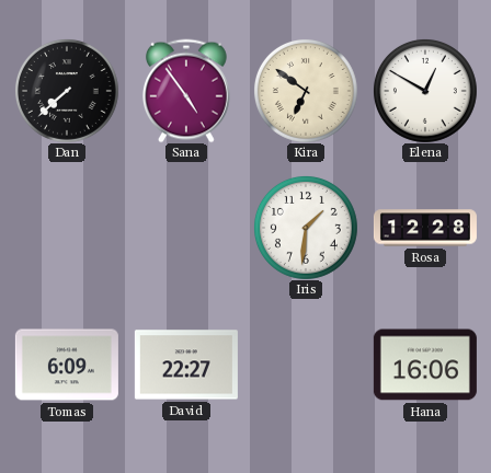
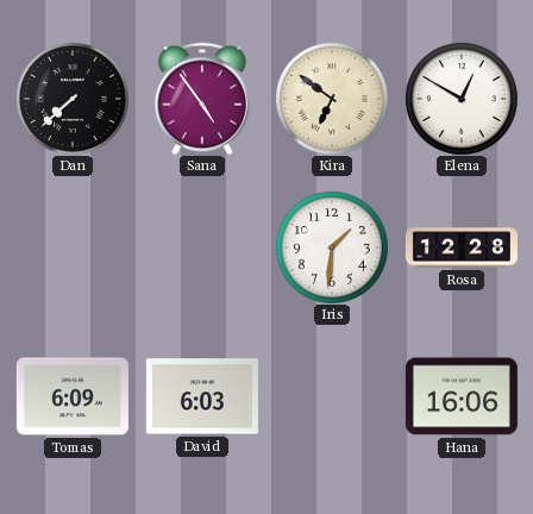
David: 22:27 -> 6:03
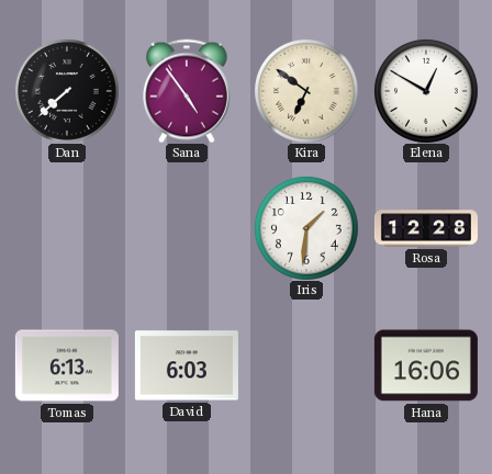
Tomas: 6:09 -> 6:13
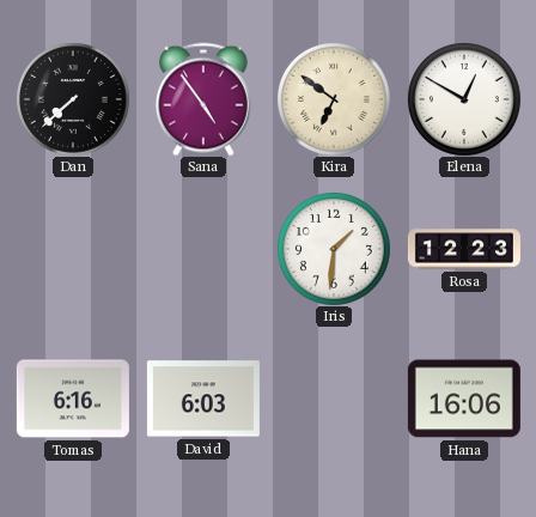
Rosa: 12:28 -> 12:23
Tomas: 6:13 -> 6:16
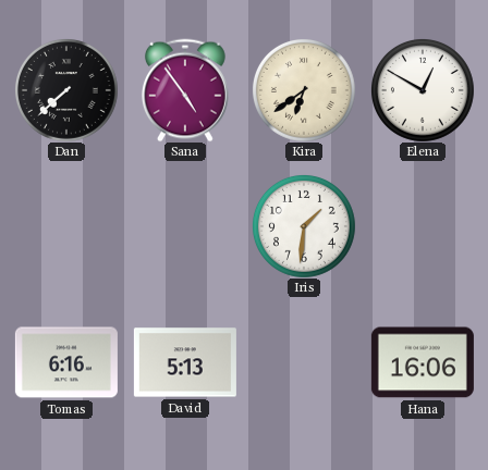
Kira: 6:51 -> 6:39
Rosa: 12:23 -> none
David: 6:03 -> 5:13
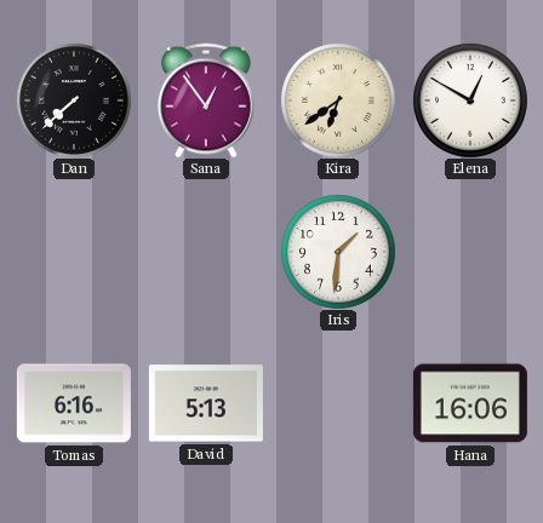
Sana: 4:54 -> 12:54
